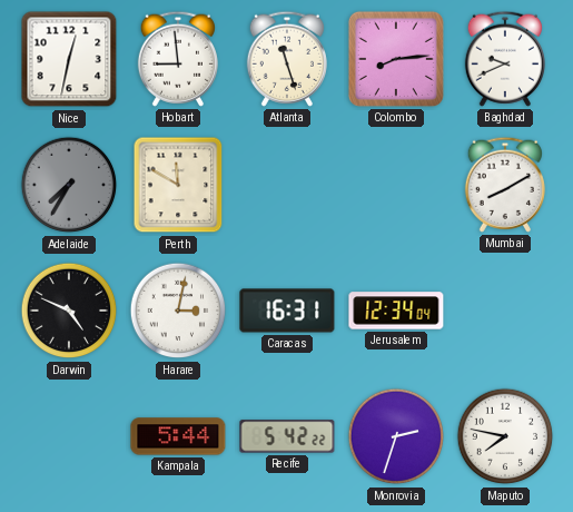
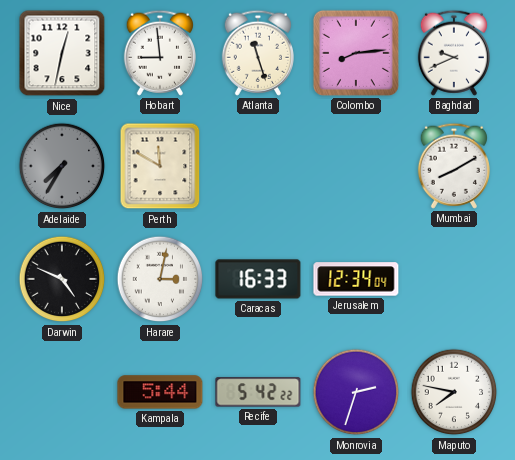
Caracas: 16:31 -> 16:33
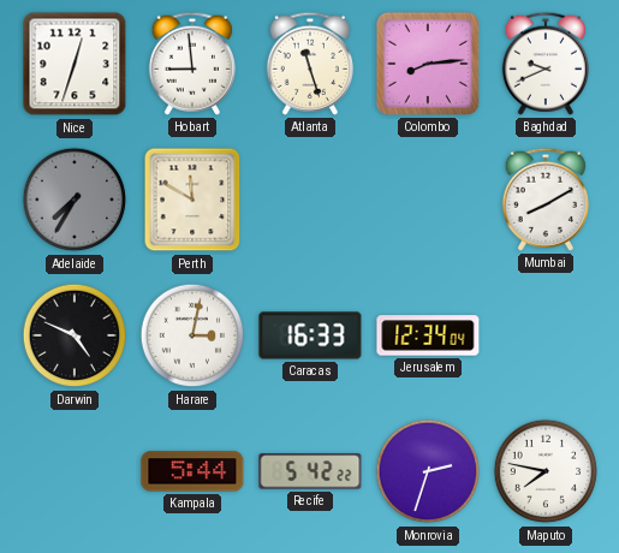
Nice: 12:32 -> 12:33
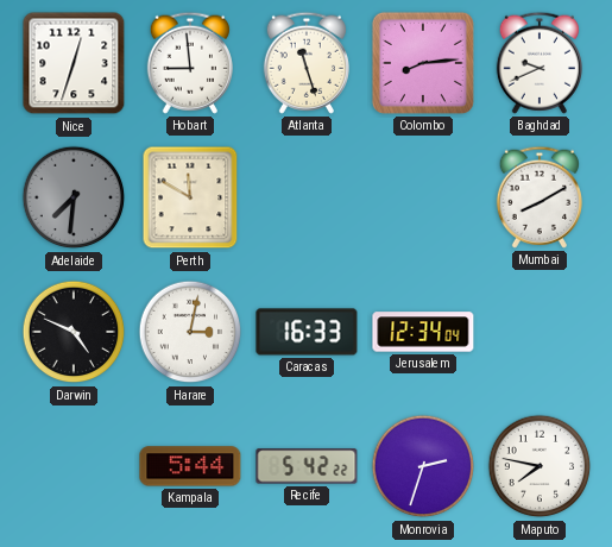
Adelaide: 7:35 -> 7:31
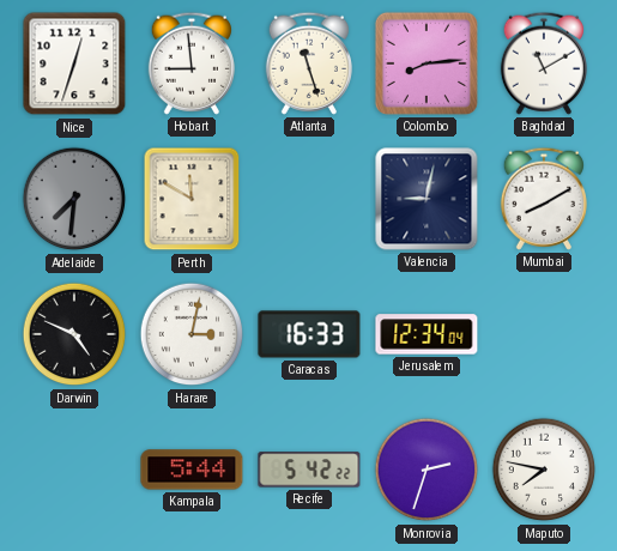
Baghdad: 9:41 -> 11:10
Valencia: none -> 9:02
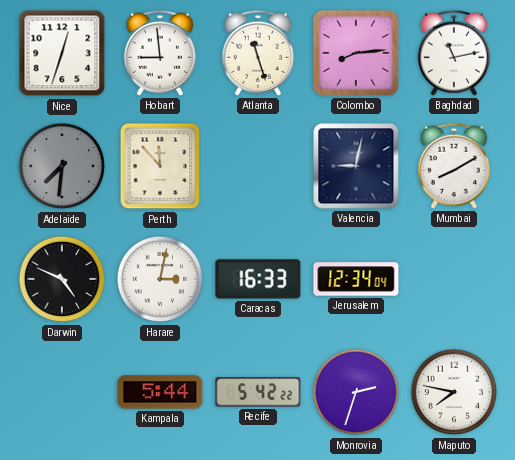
Baghdad: 11:10 -> 11:13
Perth: 11:50 -> 11:53
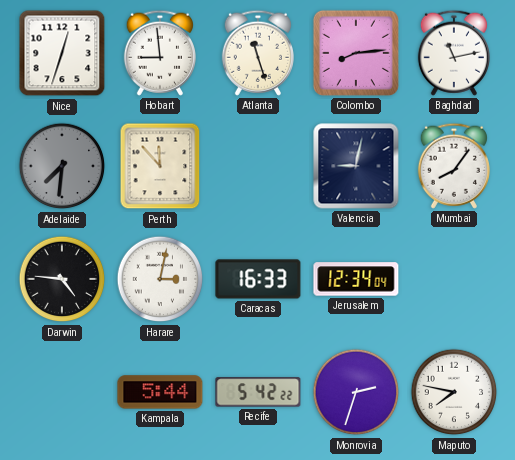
Mumbai: 8:10 -> 8:06
Darwin: 4:49 -> 4:46
